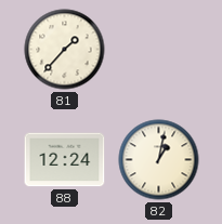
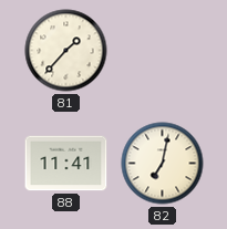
88: 12:24 -> 11:41
82: 1:02 -> 7:02
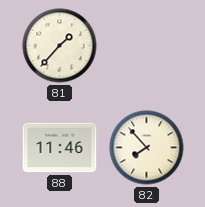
88: 11:41 -> 11:46
82: 7:02 -> 7:53
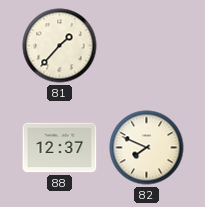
88: 11:46 -> 12:37
82: 7:53 -> 7:49
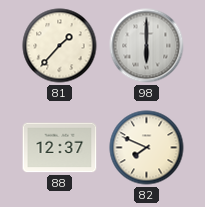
98: none -> 6:00
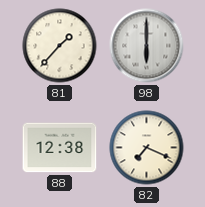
88: 12:37 -> 12:38
82: 7:49 -> 7:19
